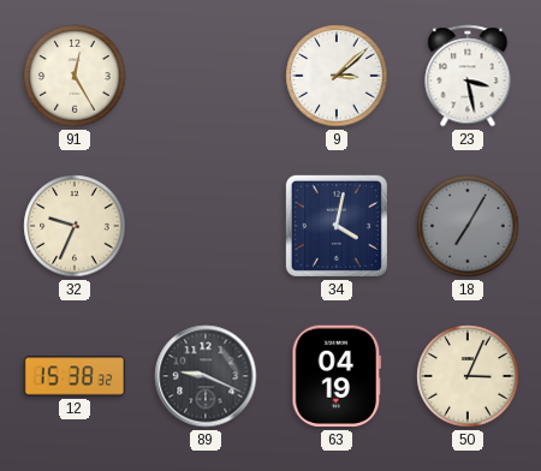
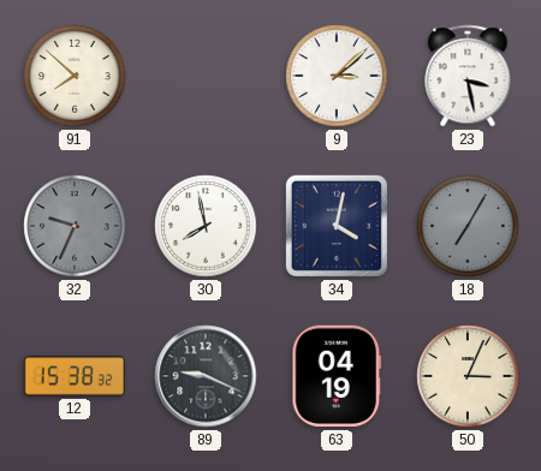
91: 12:25 -> 7:52
32 dial: cream -> grey
30: none -> 7:58
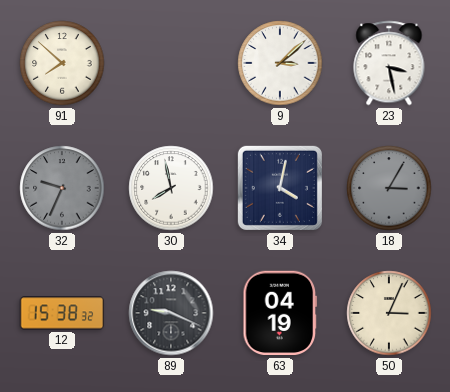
18: 7:05 -> 3:05
